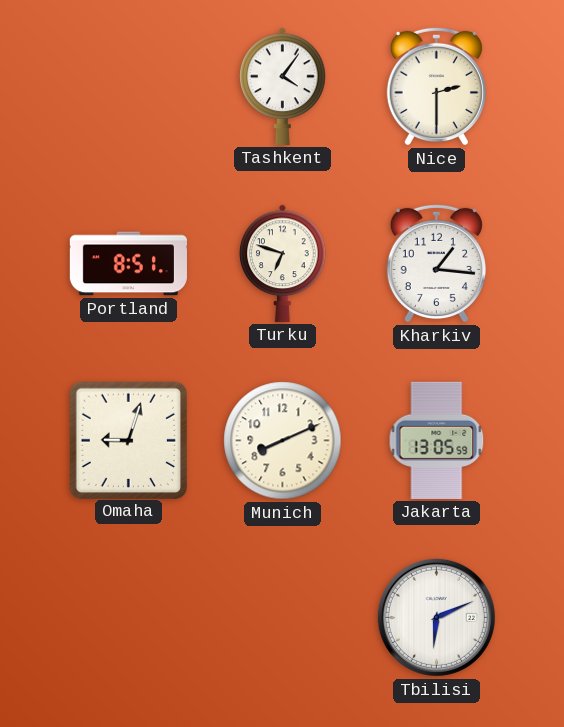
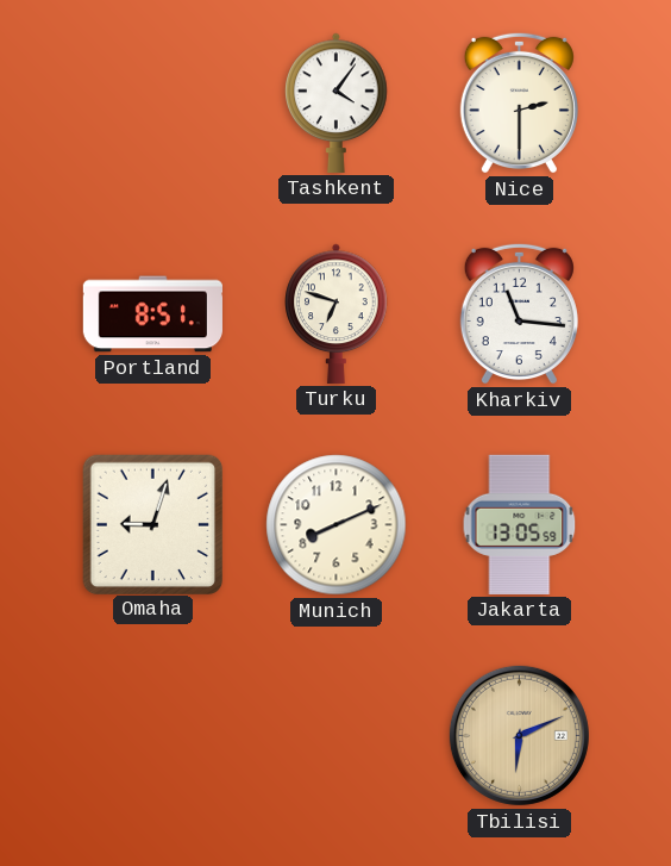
Kharkiv: 1:16 -> 11:16
Tbilisi dial: white -> champagne
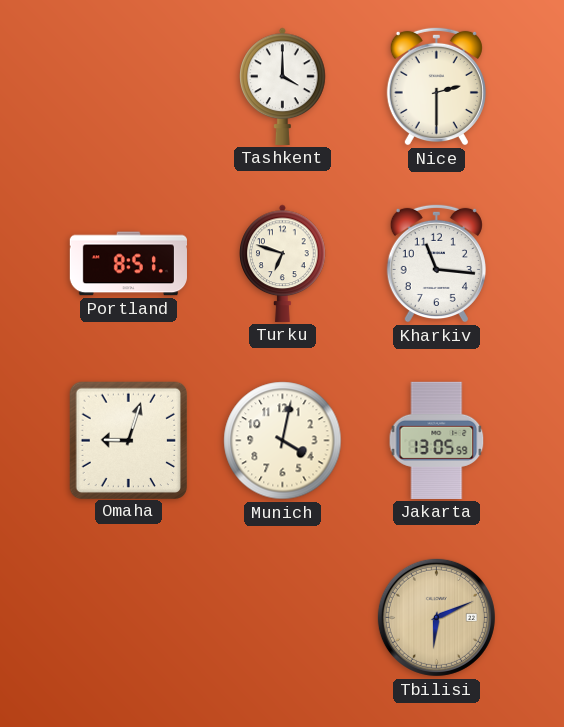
Tashkent: 4:06 -> 4:00
Munich: 8:11 -> 4:02
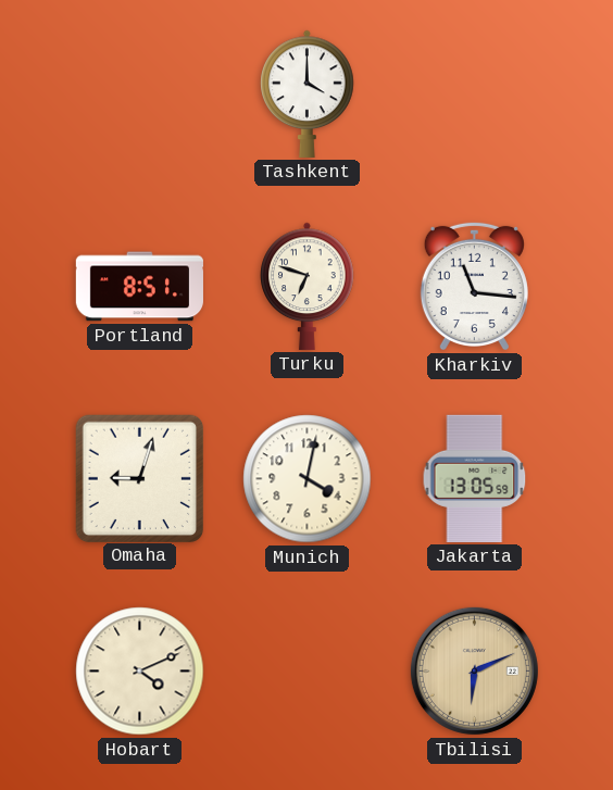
Nice: 2:30 -> none
Hobart: none -> 4:11
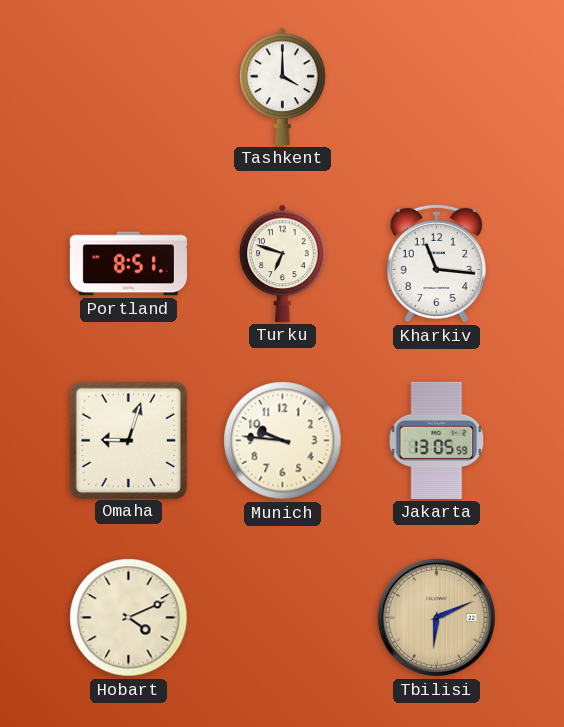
Munich: 4:02 -> 9:46
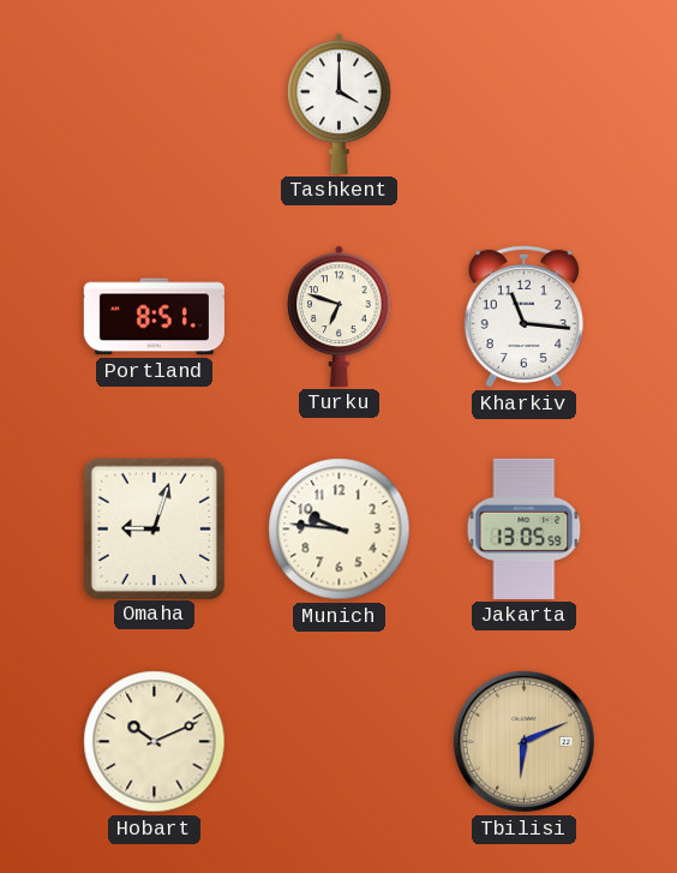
Hobart: 4:11 -> 10:11
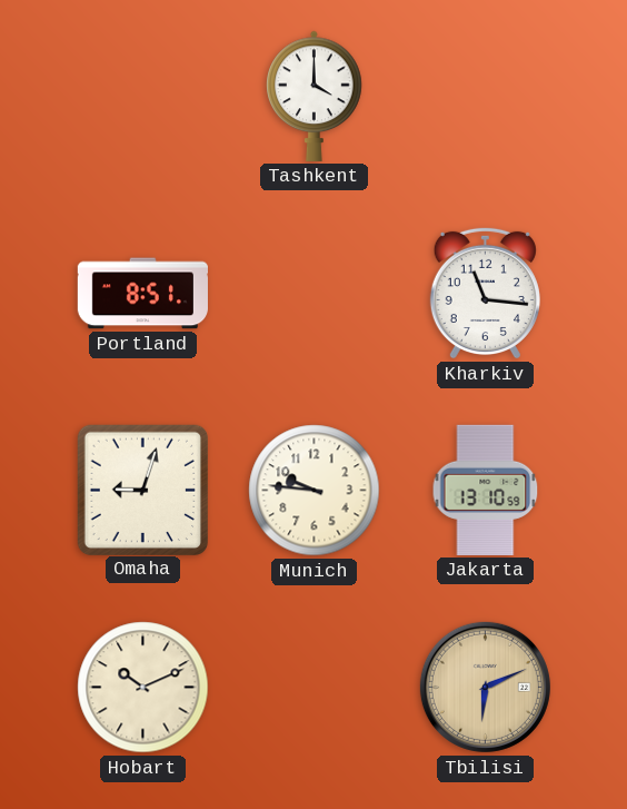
Turku: 6:48 -> none
Jakarta: 13:05 -> 13:10
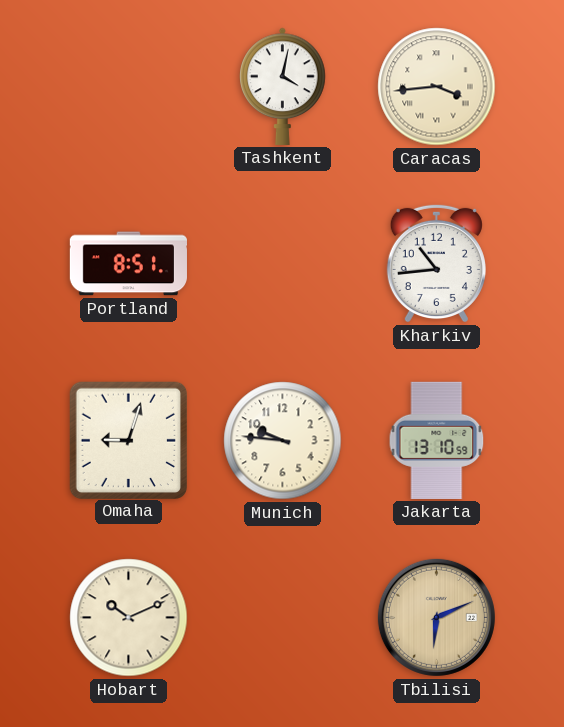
Tashkent: 4:00 -> 4:02
Caracas: none -> 3:44
Kharkiv: 11:16 -> 10:44
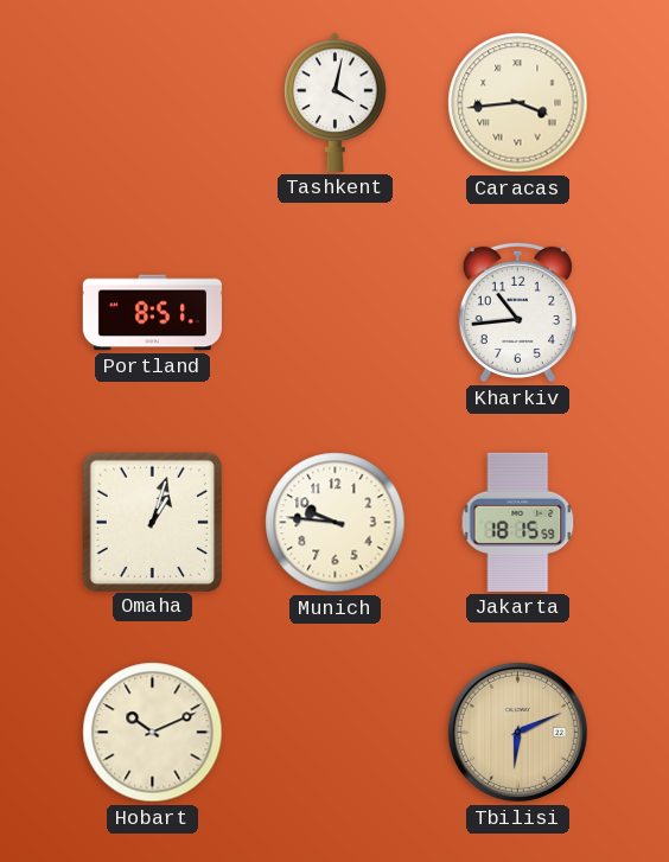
Omaha: 9:03 -> 1:03
Jakarta: 13:10 -> 18:15
